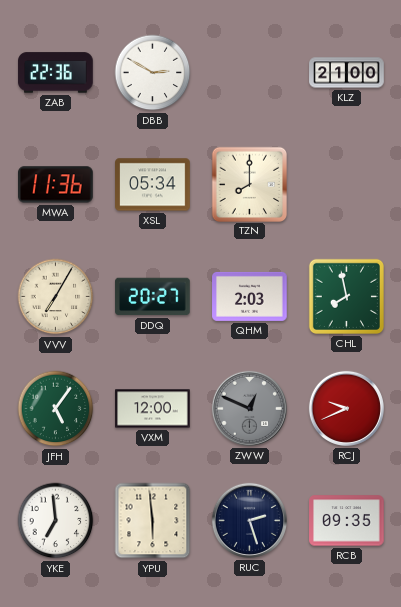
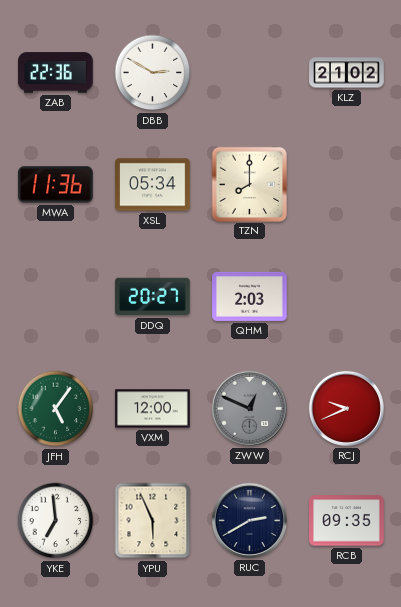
KLZ: 21:00 -> 21:02
VVV: 7:05 -> none
CHL: 7:58 -> none
YPU: 5:59 -> 5:56
RUC: 2:27 -> 2:40
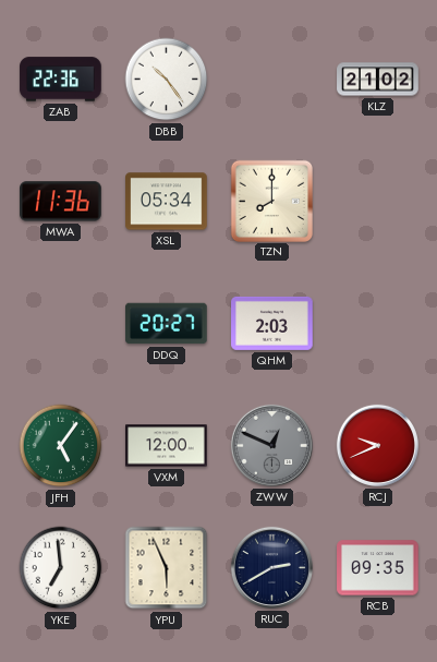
DBB: 2:50 -> 10:24
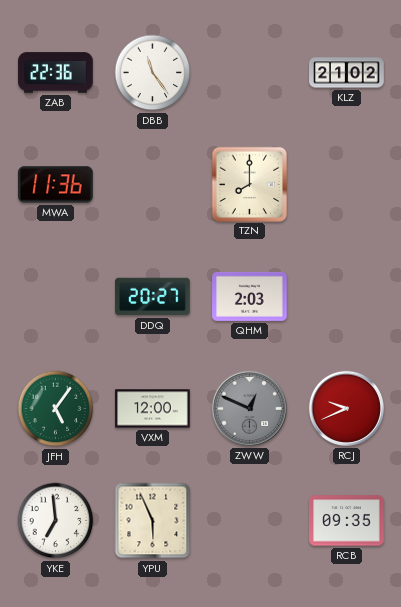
DBB: 10:24 -> 11:24
XSL: 05:34 -> none
RUC: 2:40 -> none
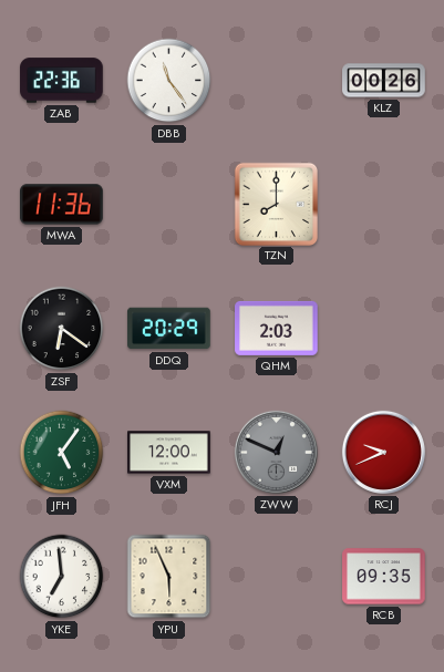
KLZ: 21:02 -> 00:26
ZSF: none -> 6:21
DDQ: 20:27 -> 20:29
